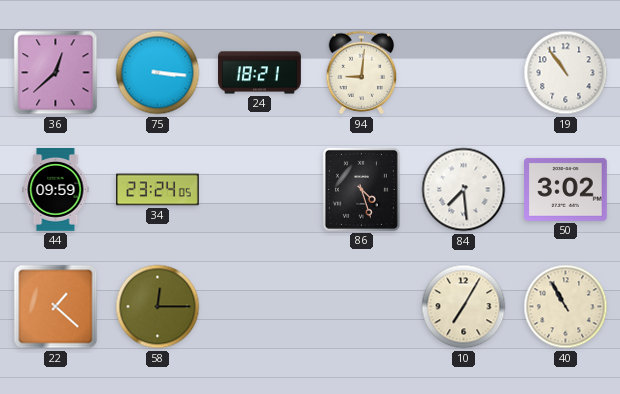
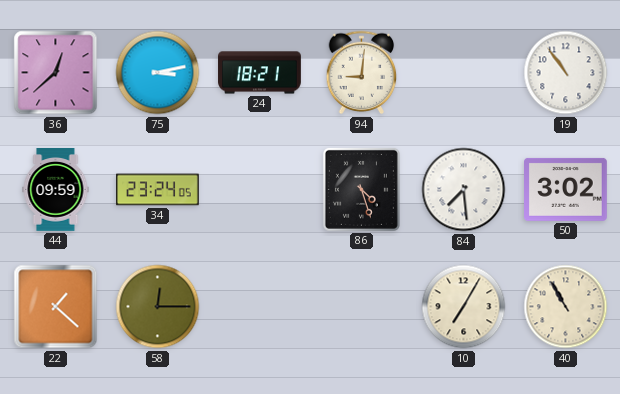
75: 3:16 -> 3:13
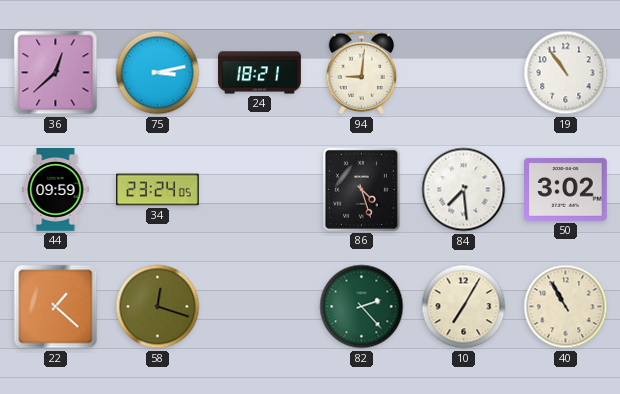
58: 12:15 -> 12:18
82: none -> 2:23
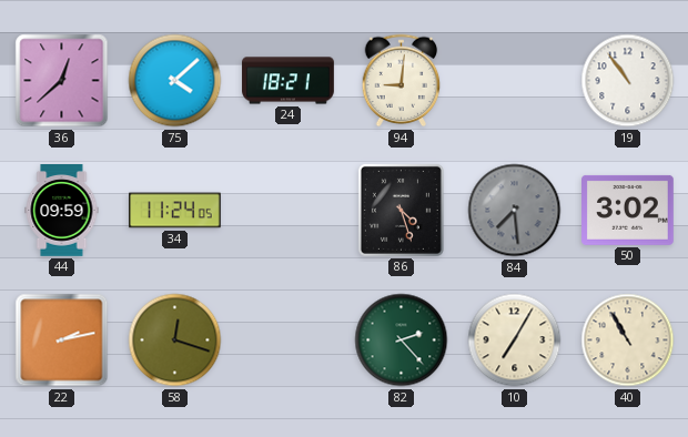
75: 3:13 -> 4:08
34: 23:24 -> 11:24
84 dial: white -> grey
22: 1:22 -> 2:13
